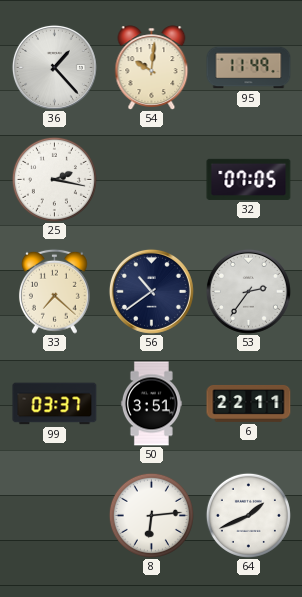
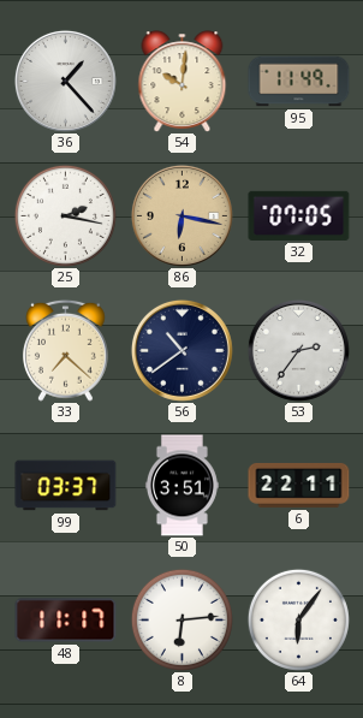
86: none -> 6:17
48: none -> 11:17
64: 1:41 -> 6:06
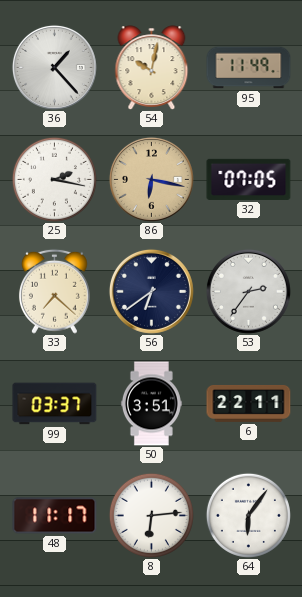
54: 10:01 -> 10:02
56: 10:39 -> 6:39
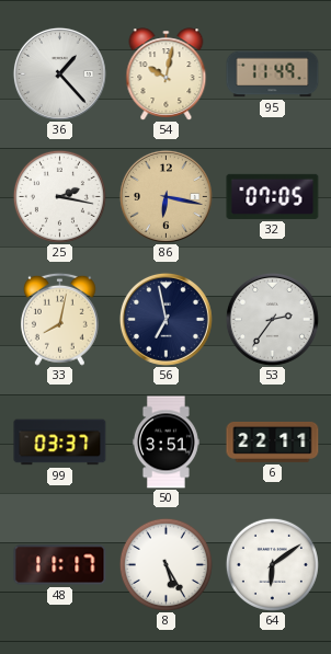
33: 7:22 -> 8:02
56: 6:39 -> 6:58
8: 6:14 -> 5:25
64: 6:06 -> 6:09
